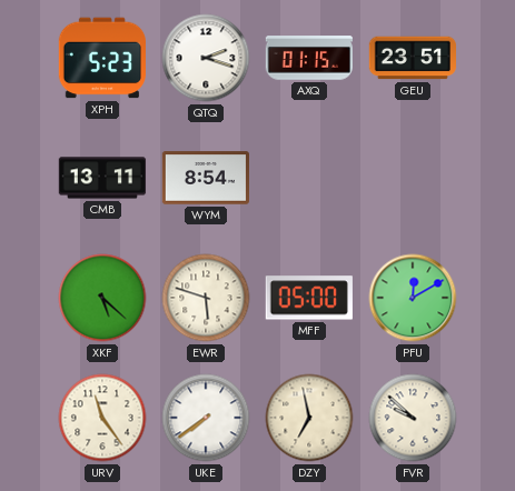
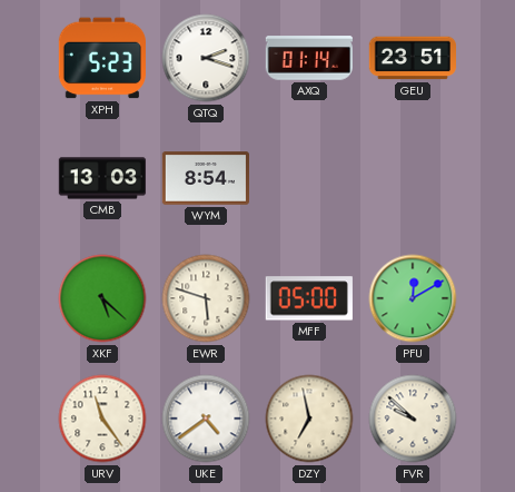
AXQ: 01:15 -> 01:14
CMB: 13:11 -> 13:03
UKE: 7:39 -> 4:39
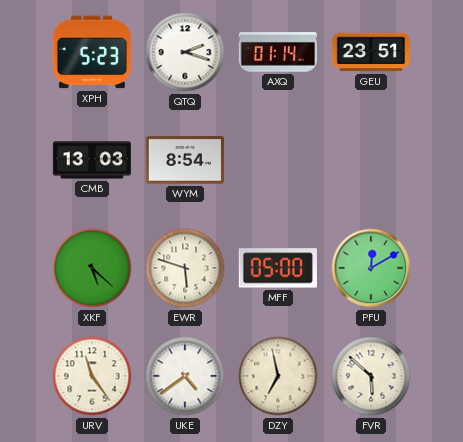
FVR: 9:52 -> 5:52
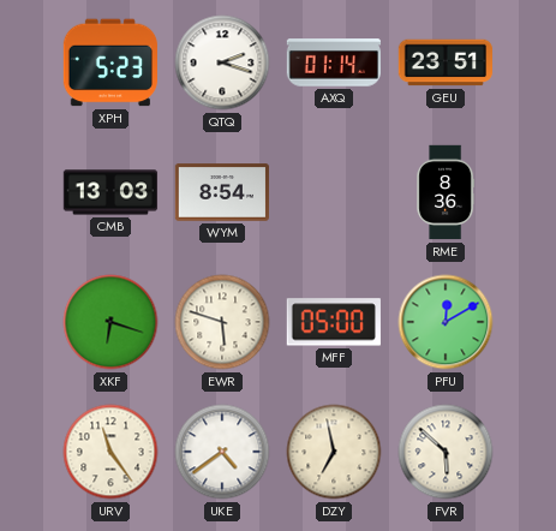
RME: none -> 8:36
XKF: 5:22 -> 6:18
